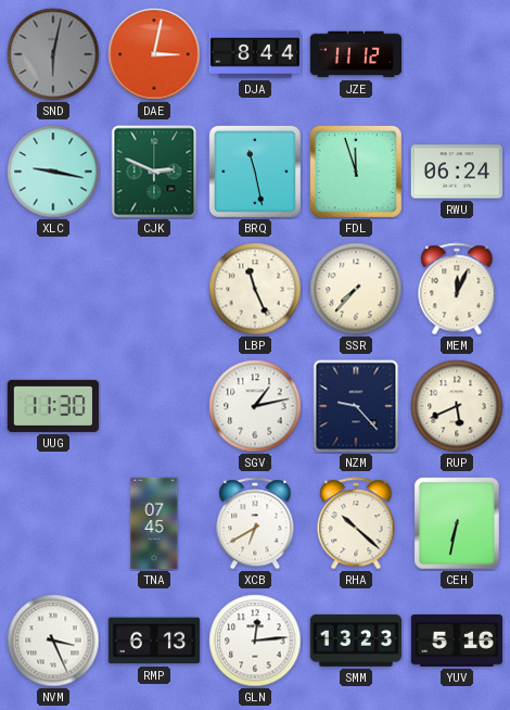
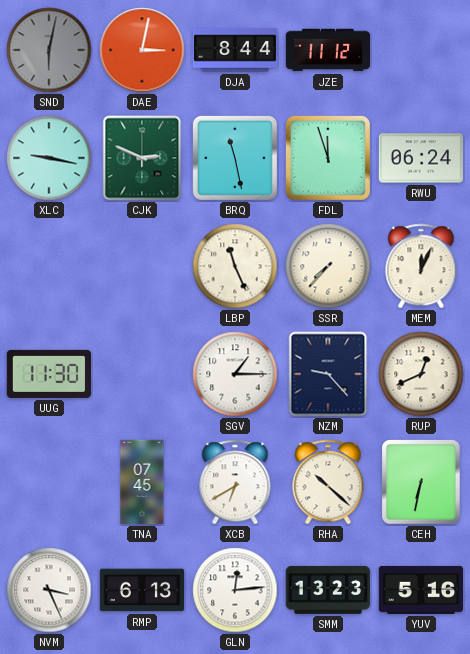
SGV: 1:13 -> 1:15
RUP: 5:41 -> 12:41
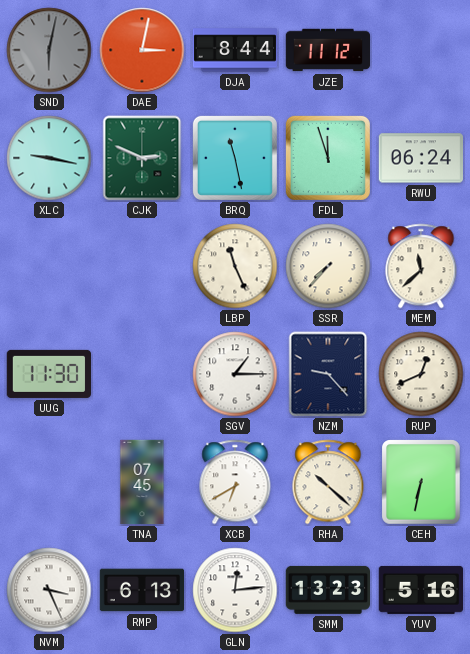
MEM: 12:04 -> 11:38
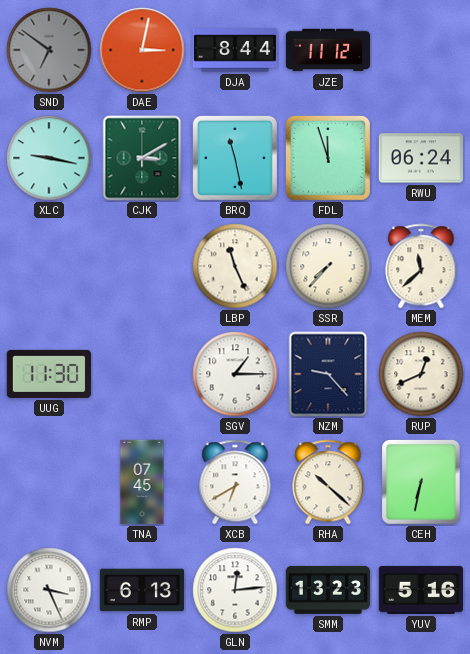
SND: 6:02 -> 6:51
CJK: 2:49 -> 3:10
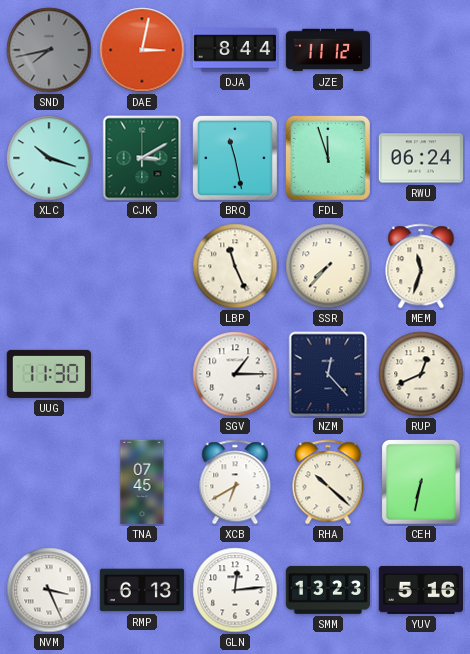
SND: 6:51 -> 7:43
XLC: 9:17 -> 10:18
MEM: 11:38 -> 11:33
NZM: 9:23 -> 12:23
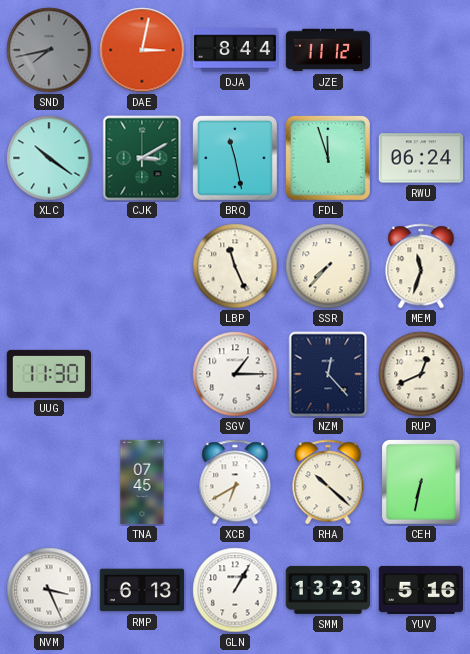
XLC: 10:18 -> 10:21
GLN: 12:14 -> 1:05
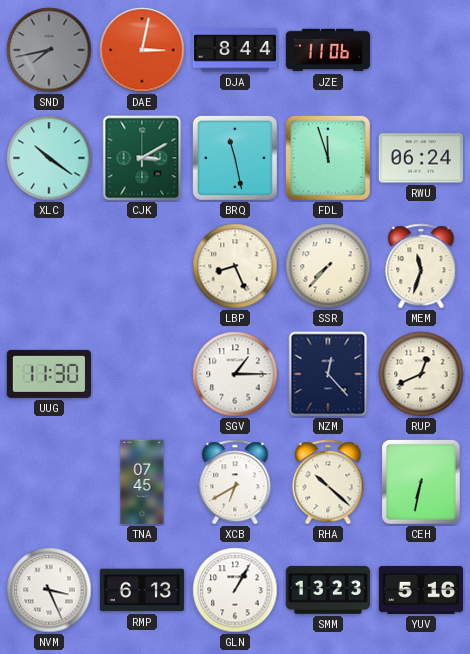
JZE: 11:12 -> 11:06
LBP: 11:26 -> 8:26
